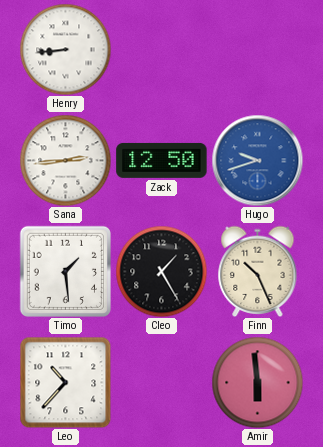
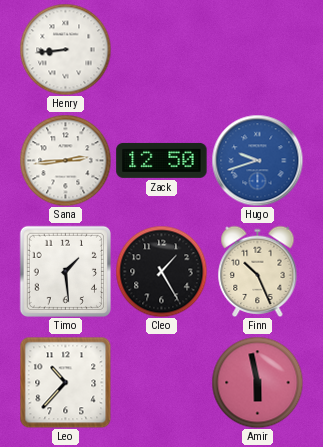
Amir: 5:59 -> 5:58
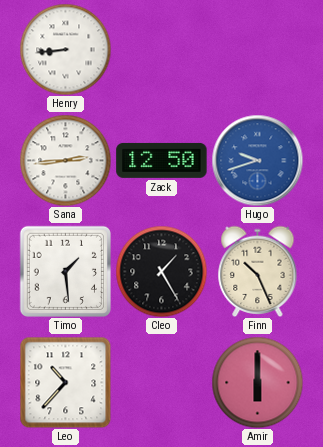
Amir: 5:58 -> 6:00
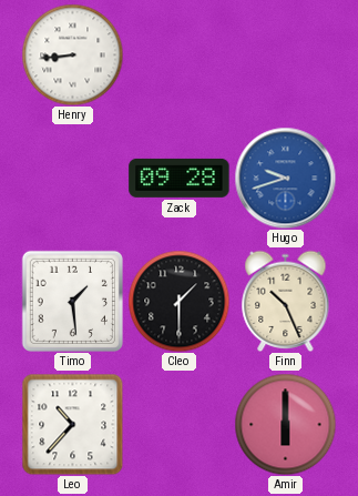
Sana: 2:44 -> none
Zack: 12:50 -> 09:28
Cleo: 1:25 -> 1:30
